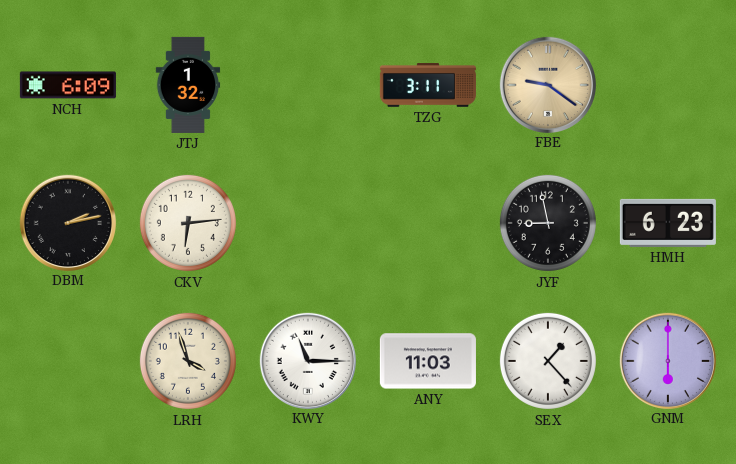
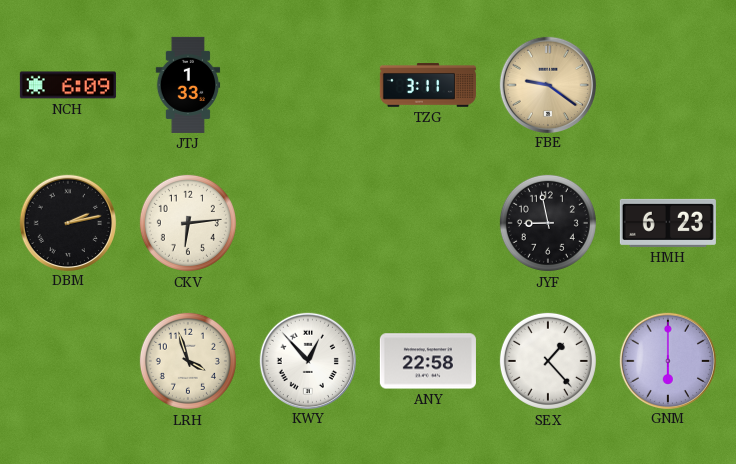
JTJ: 1:32 -> 1:33
KWY: 11:15 -> 12:53
ANY: 11:03 -> 22:58
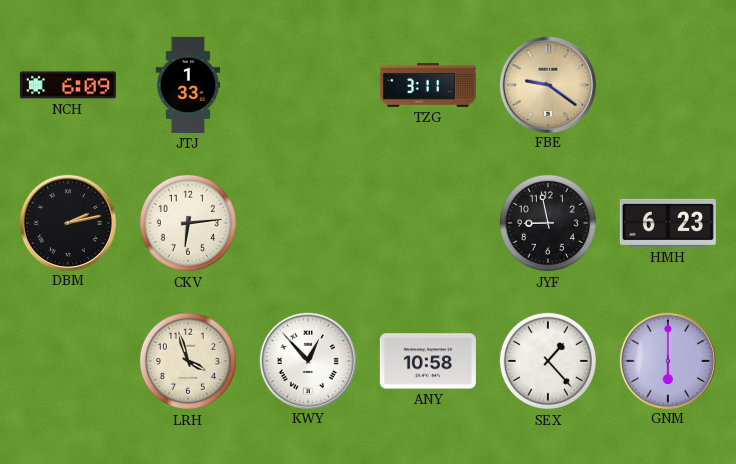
ANY: 22:58 -> 10:58
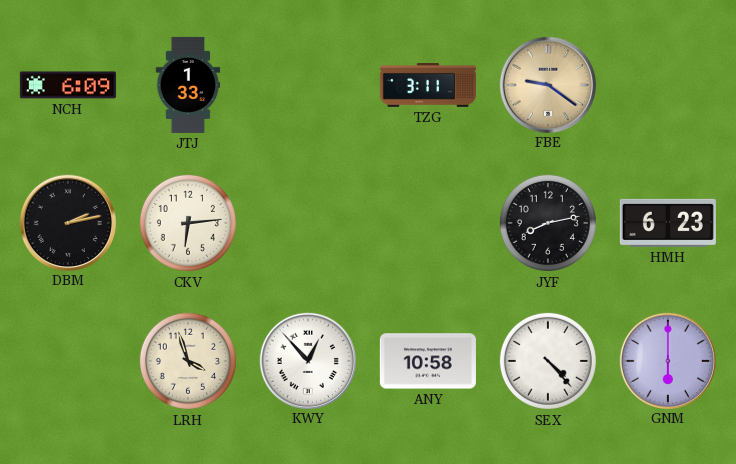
JYF: 8:58 -> 8:13
SEX: 1:23 -> 4:23
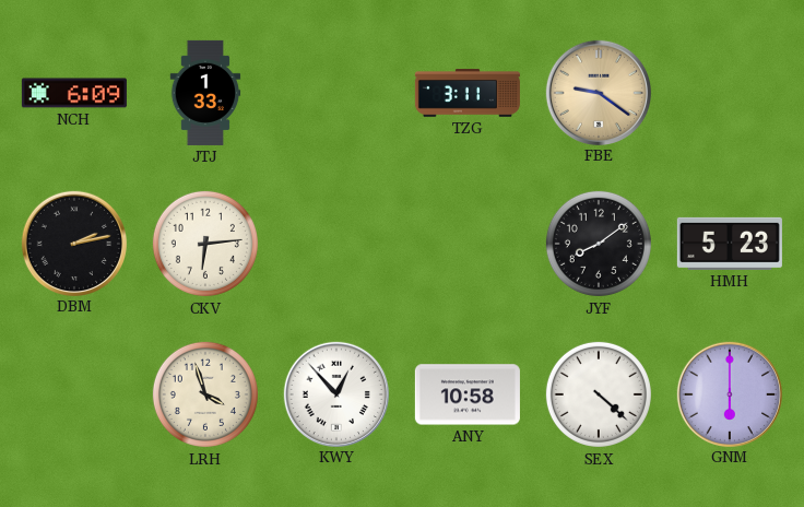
JYF: 8:13 -> 8:09
HMH: 6:23 -> 5:23
SEX: 4:23 -> 4:22
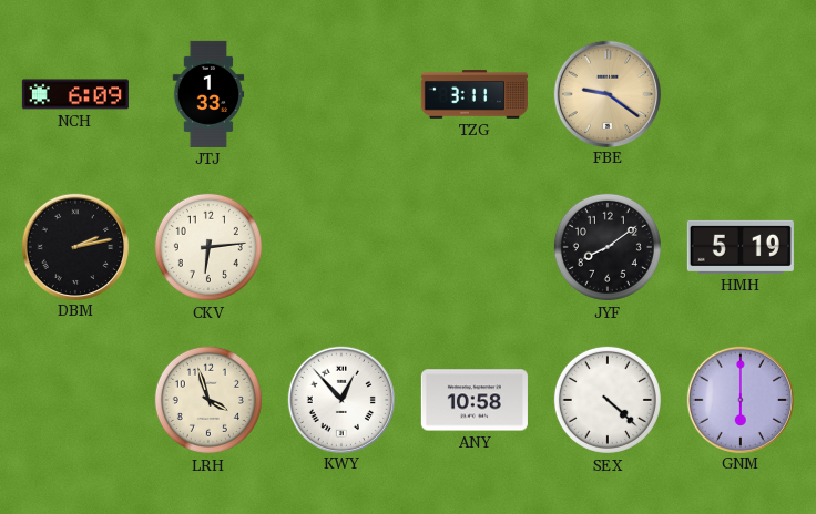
HMH: 5:23 -> 5:19
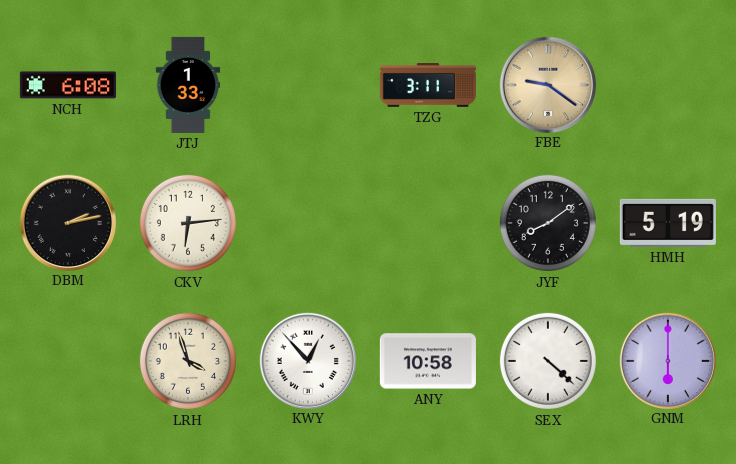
NCH: 6:09 -> 6:08
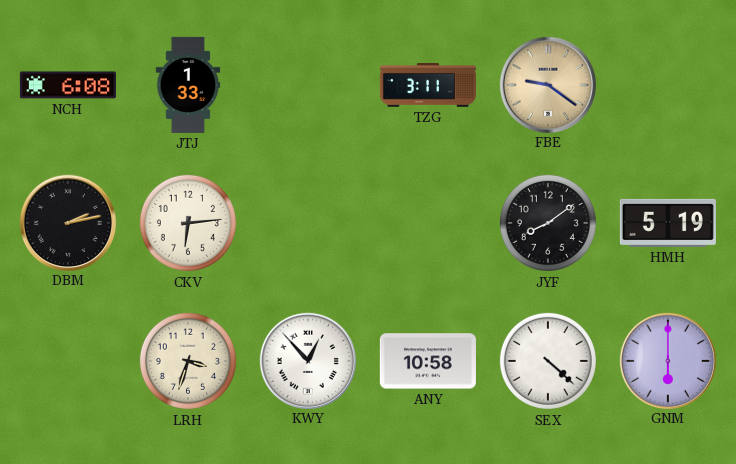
LRH: 3:57 -> 3:33
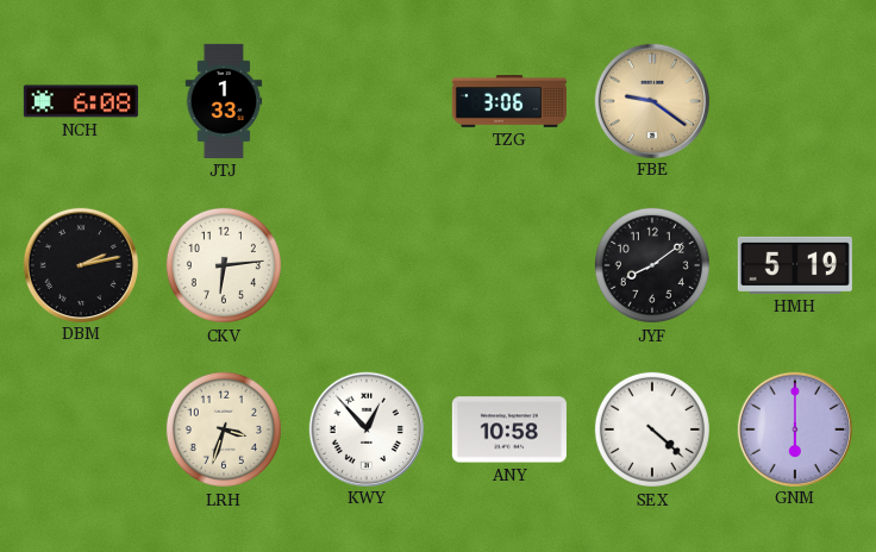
TZG: 3:11 -> 3:06
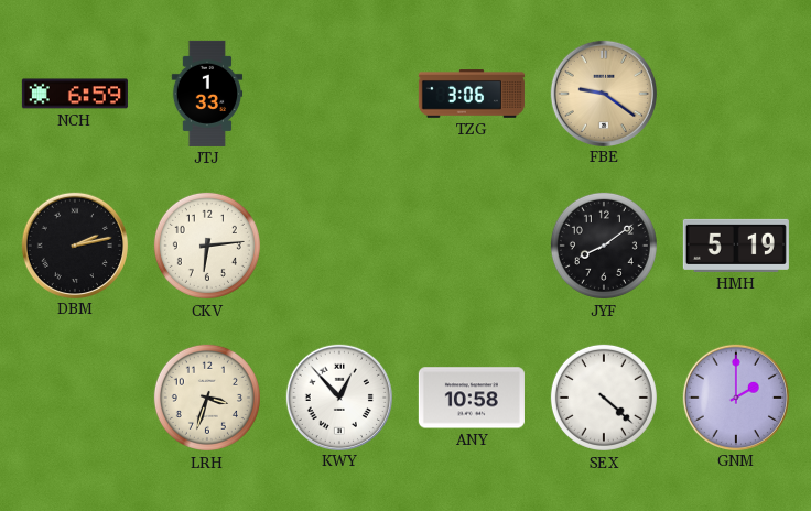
NCH: 6:08 -> 6:59
GNM: 6:00 -> 2:00
